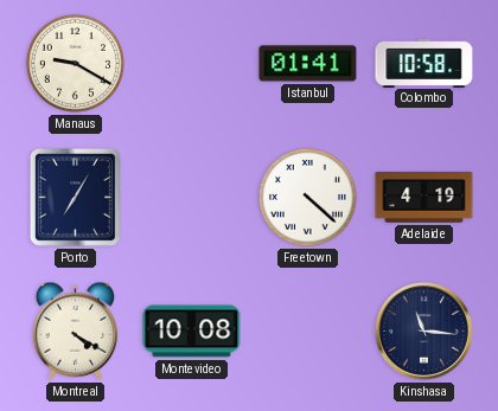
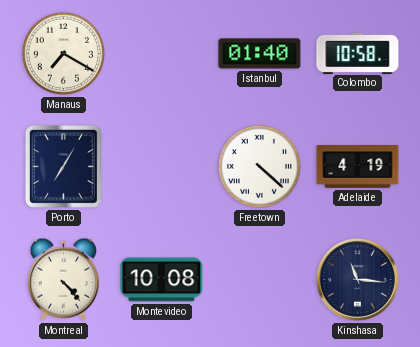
Manaus: 9:20 -> 7:20
Istanbul: 01:41 -> 01:40
Montreal: 4:20 -> 4:23
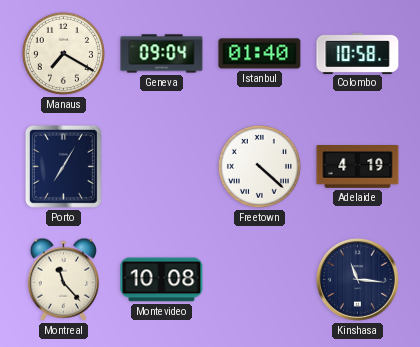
Geneva: none -> 09:04
Montreal: 4:23 -> 11:23
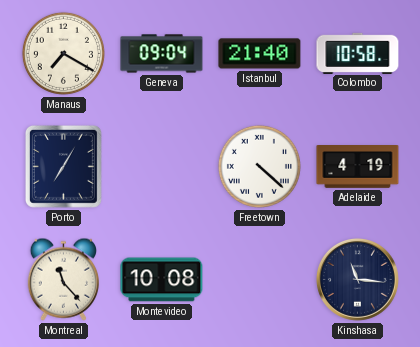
Istanbul: 01:40 -> 21:40
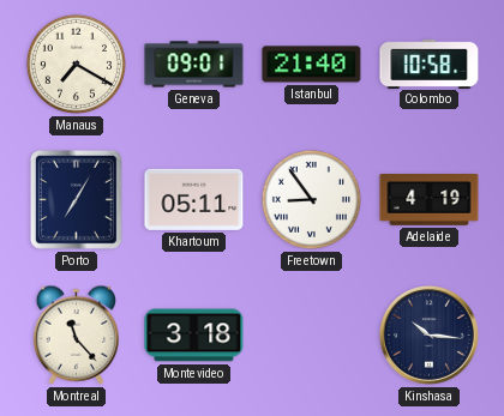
Geneva: 09:04 -> 09:01
Khartoum: none -> 05:11
Freetown: 4:22 -> 8:54
Montevideo: 10:08 -> 3:18
Kinshasa: 11:16 -> 10:16
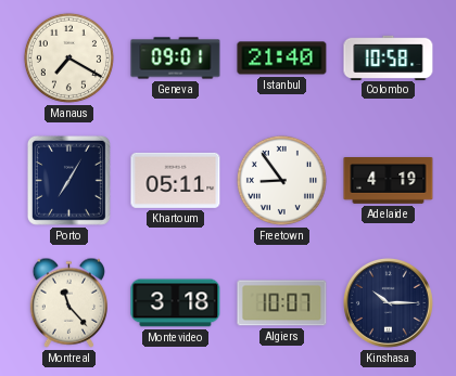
Algiers: none -> 10:07
Kinshasa: 10:16 -> 10:15
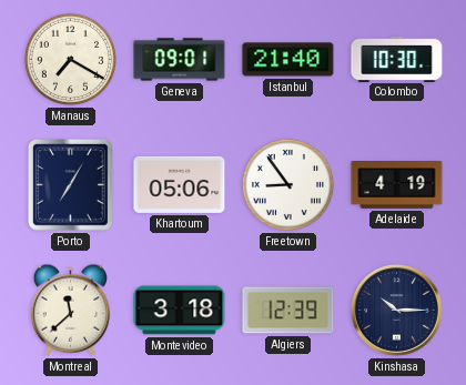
Colombo: 10:58 -> 10:30
Khartoum: 05:11 -> 05:06
Montreal: 11:23 -> 11:38
Algiers: 10:07 -> 12:39
